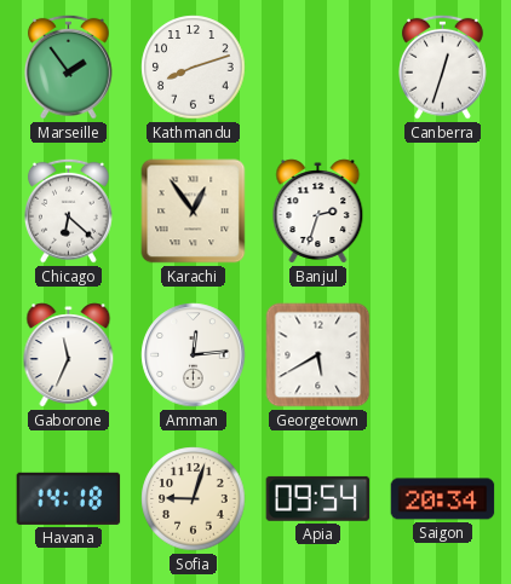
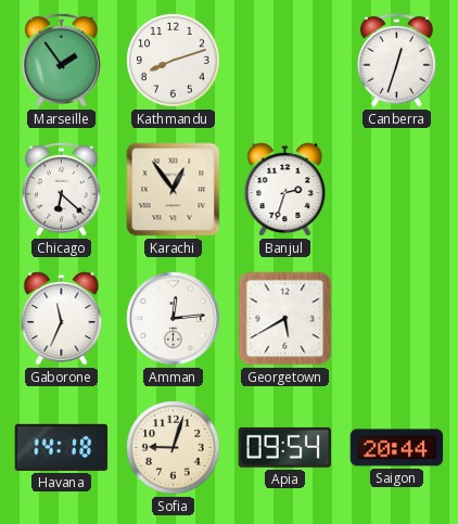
Saigon: 20:34 -> 20:44
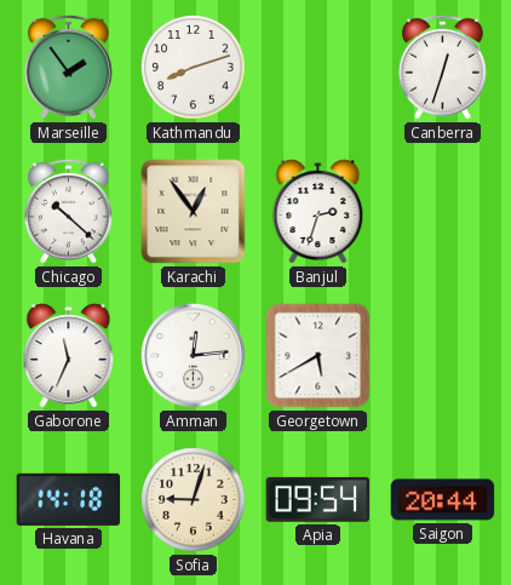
Chicago: 6:22 -> 10:22
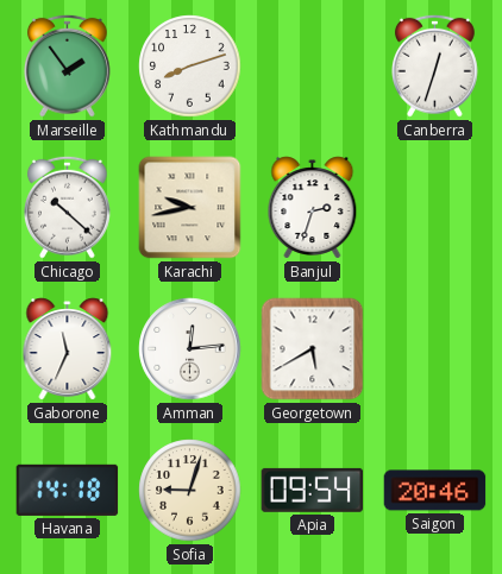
Karachi: 12:54 -> 9:43
Saigon: 20:44 -> 20:46
